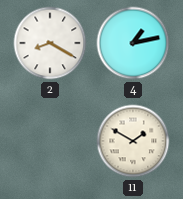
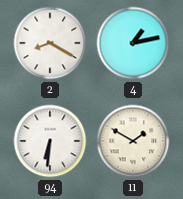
94: none -> 6:31
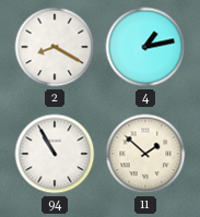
94: 6:31 -> 10:55
11: 1:50 -> 1:52
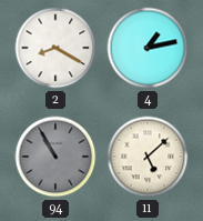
94 dial: white -> grey
11: 1:52 -> 5:08
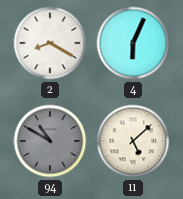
4: 1:13 -> 6:04
94: 10:55 -> 10:50
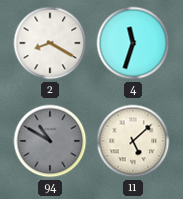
4: 6:04 -> 11:33
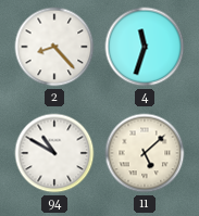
2: 8:20 -> 8:23
94 dial: grey -> white
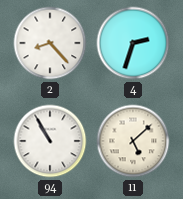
4: 11:33 -> 2:33
94: 10:50 -> 10:55
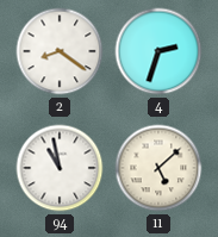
2: 8:23 -> 8:21
94: 10:55 -> 10:58
